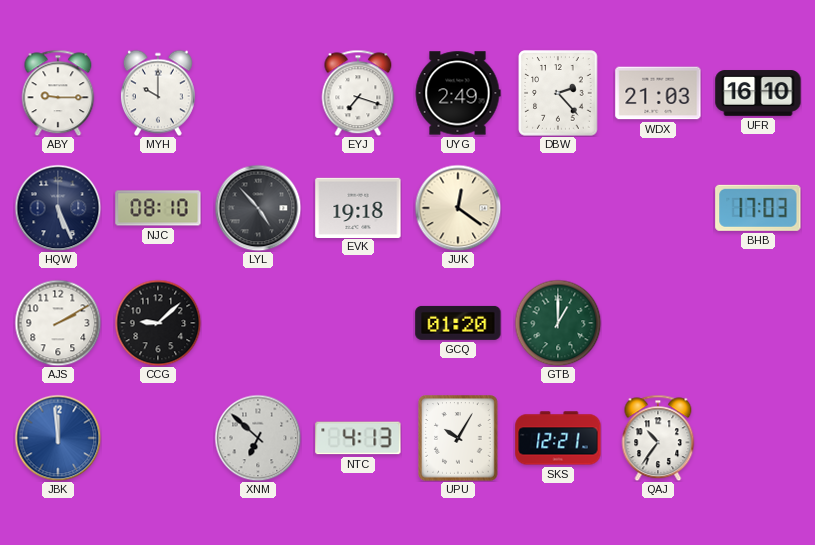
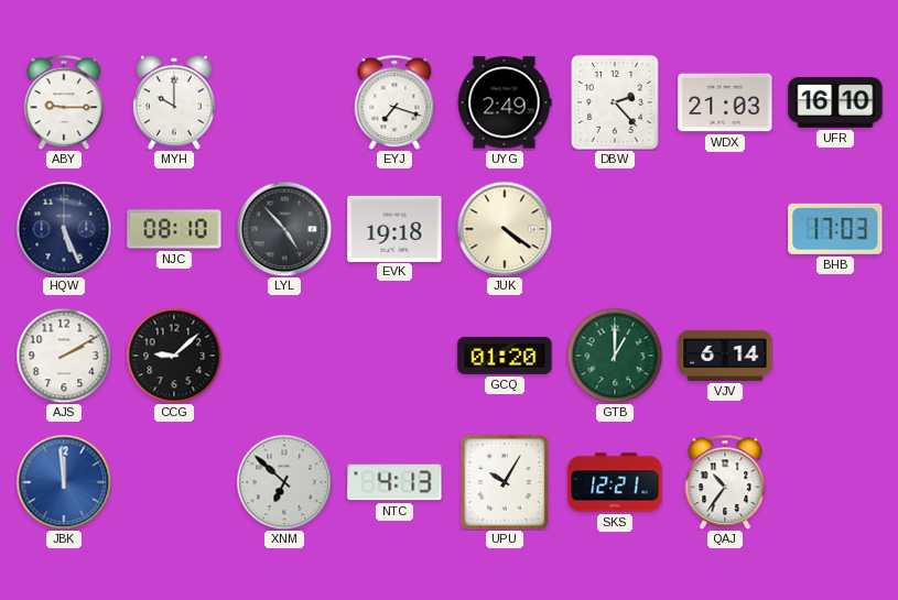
JUK: 12:21 -> 4:21
VJV: none -> 6:14
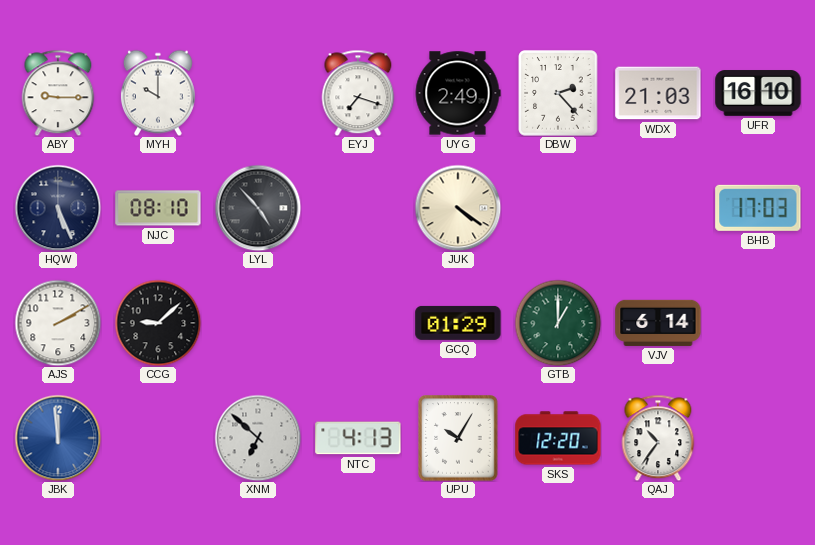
EVK: 19:18 -> none
GCQ: 01:20 -> 01:29
SKS: 12:21 -> 12:20
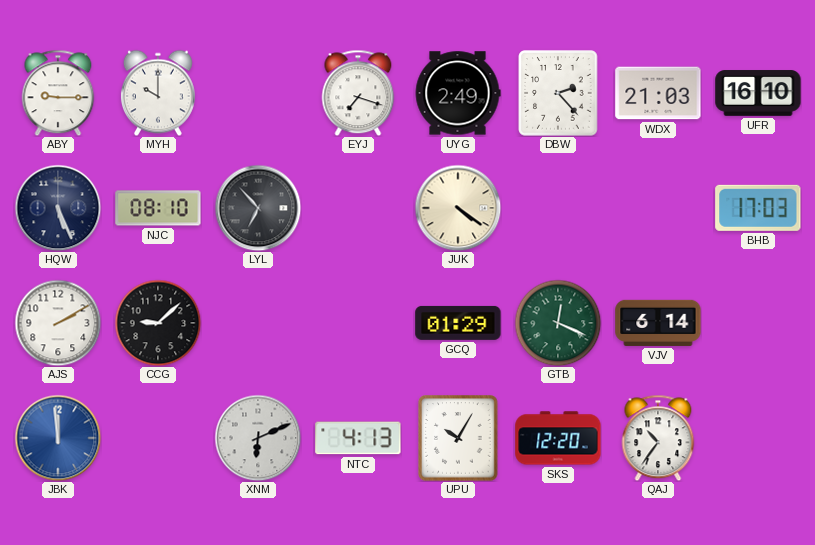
LYL: 4:53 -> 6:53
GTB: 1:00 -> 12:19
XNM: 6:52 -> 6:11
